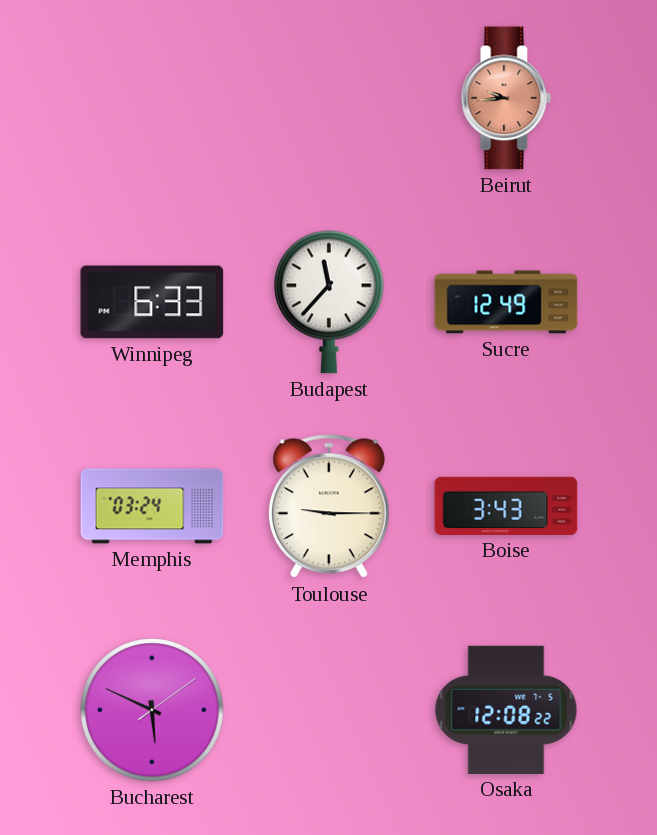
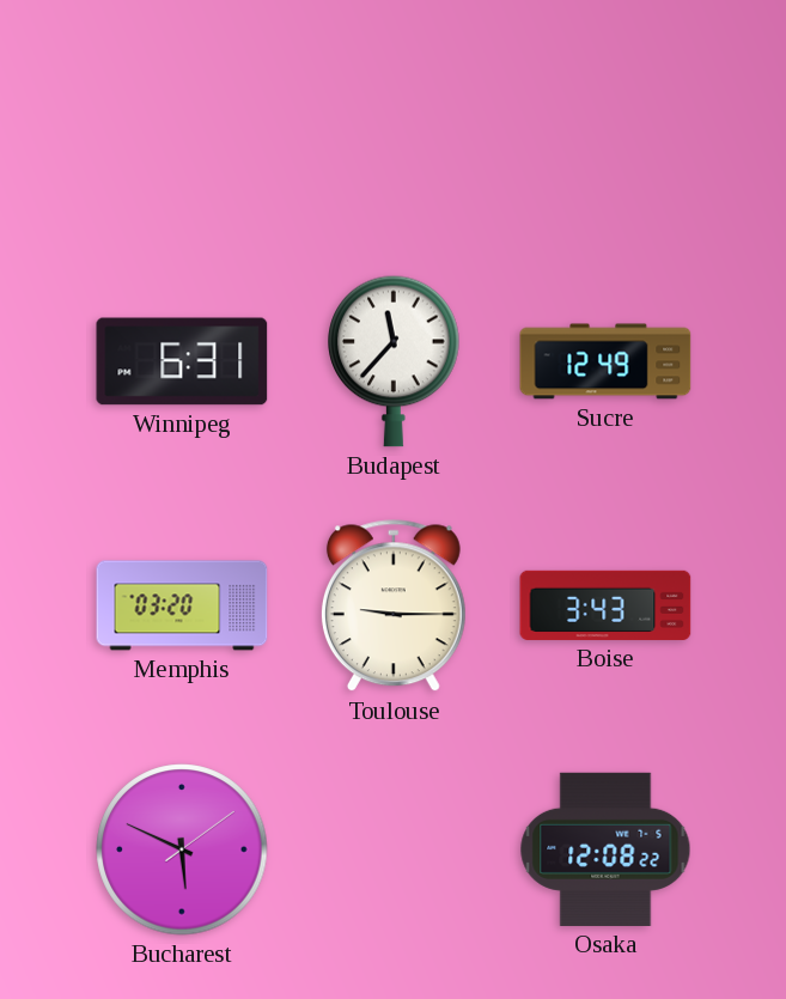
Beirut: 9:44 -> none
Winnipeg: 6:33 -> 6:31
Memphis: 03:24 -> 03:20
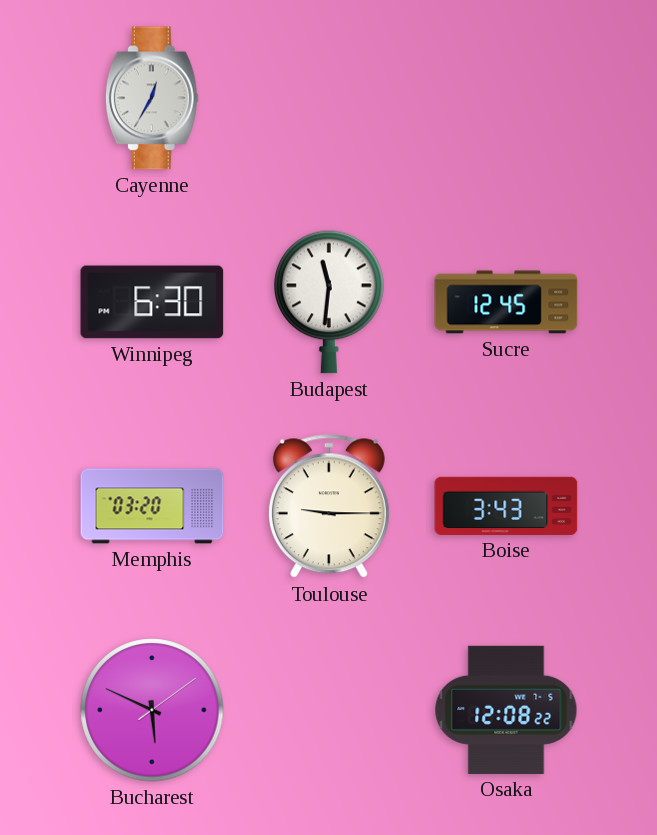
Cayenne: none -> 12:35
Winnipeg: 6:31 -> 6:30
Budapest: 11:37 -> 11:31
Sucre: 12:49 -> 12:45
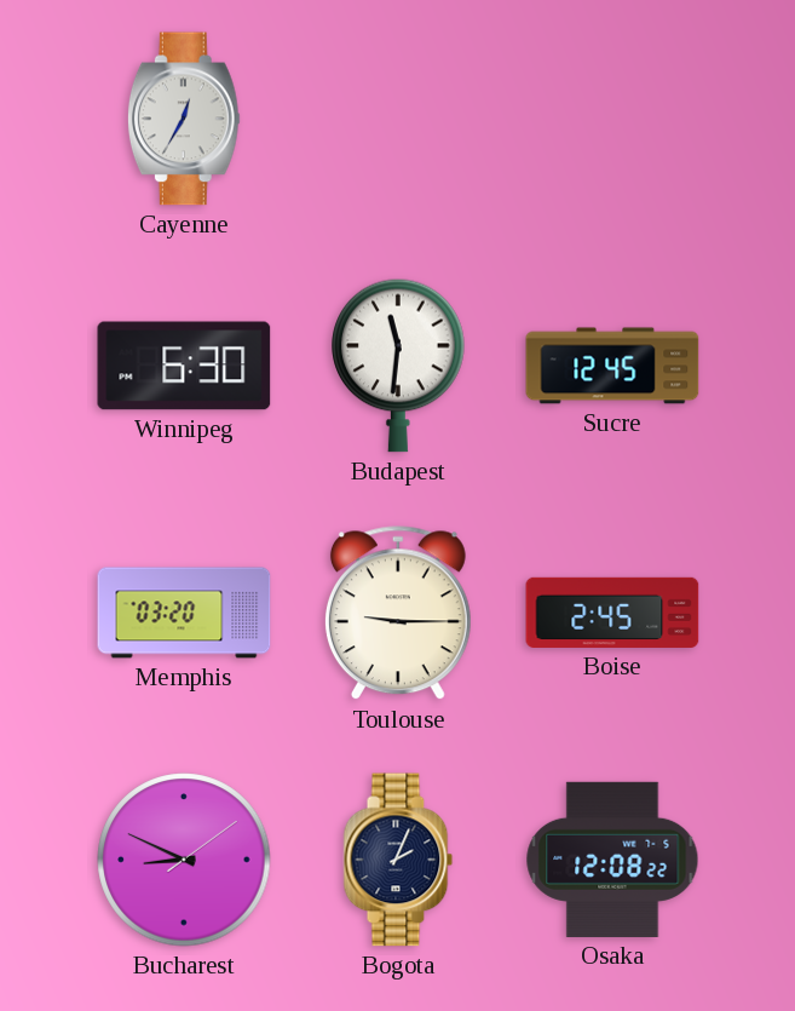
Boise: 3:43 -> 2:45
Bucharest: 5:49 -> 8:49
Bogota: none -> 2:04
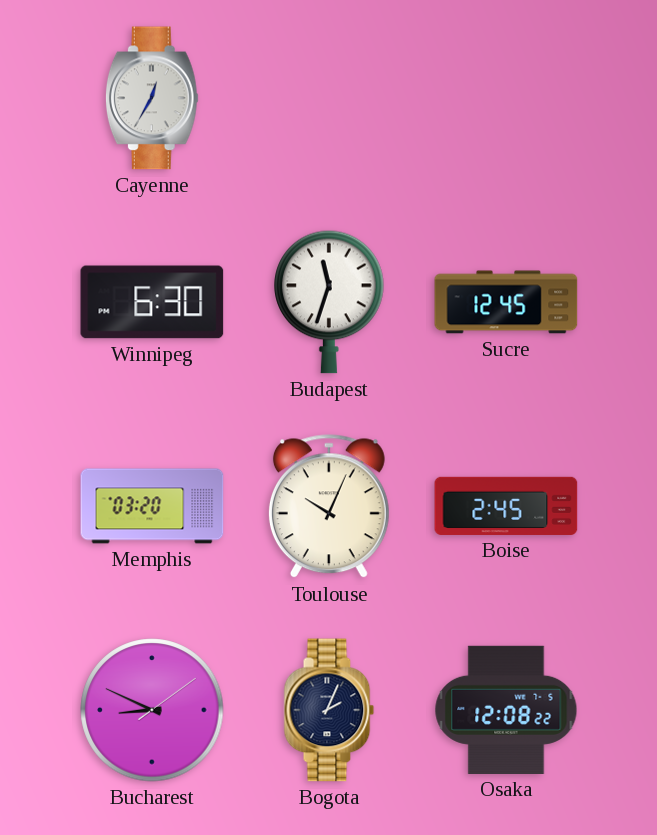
Budapest: 11:31 -> 11:33
Toulouse: 9:15 -> 10:04
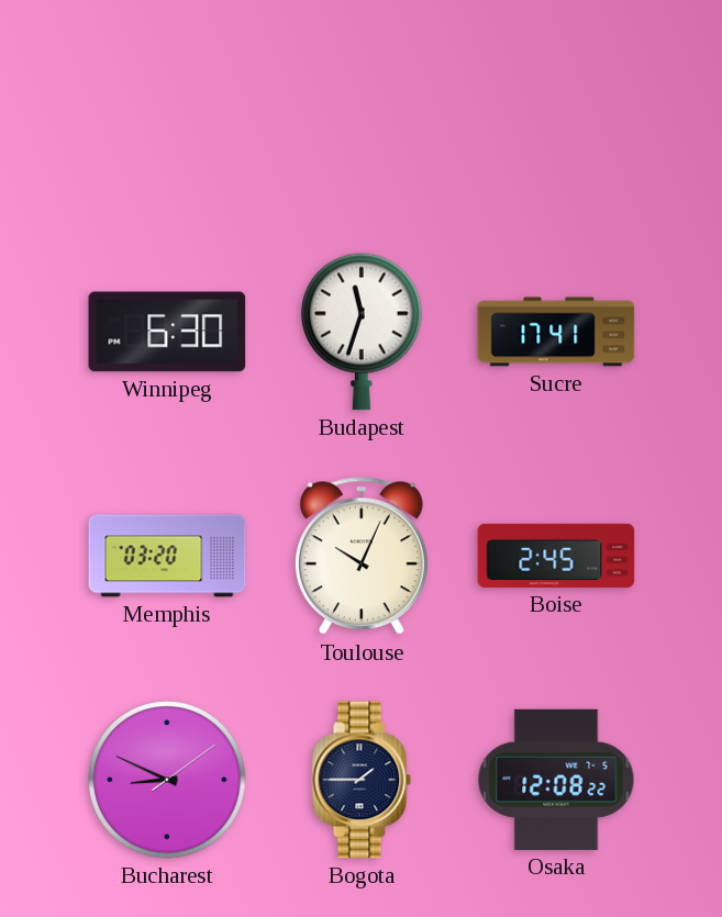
Cayenne: 12:35 -> none
Sucre: 12:45 -> 17:41
Bogota: 2:04 -> 1:45
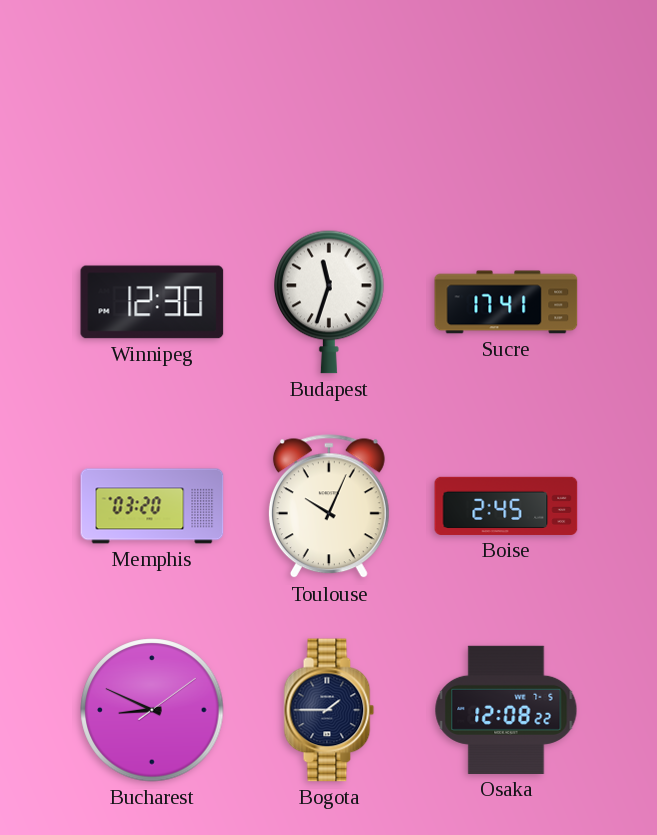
Winnipeg: 6:30 -> 12:30
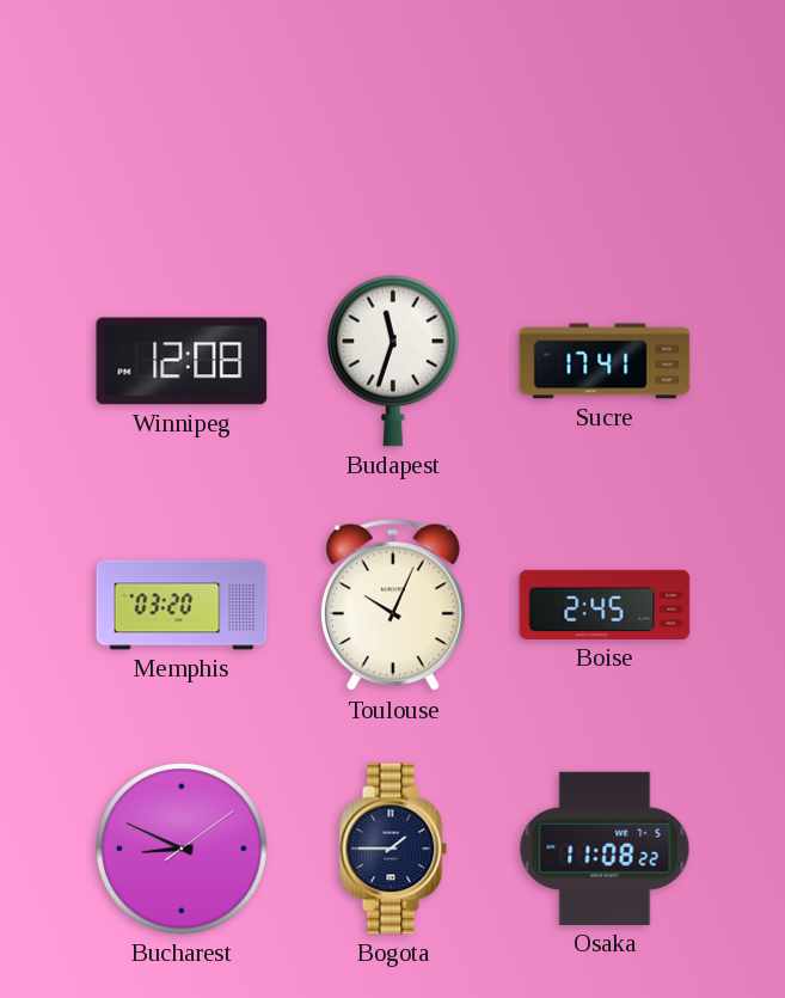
Winnipeg: 12:30 -> 12:08
Osaka: 12:08 -> 11:08
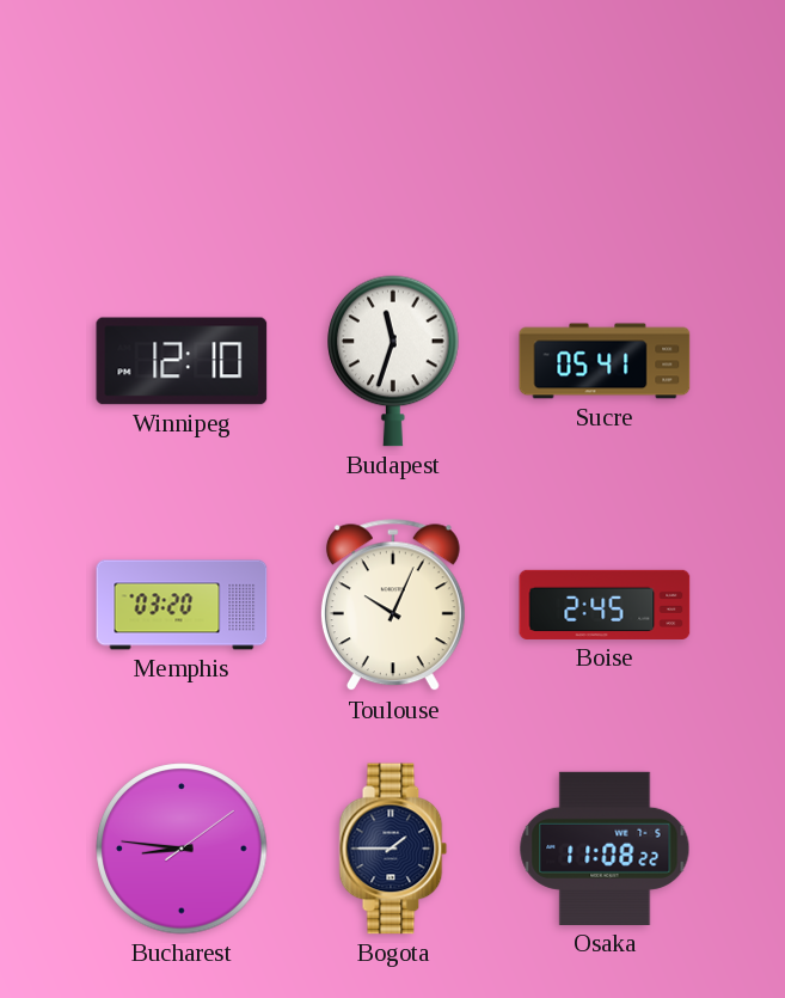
Winnipeg: 12:08 -> 12:10
Sucre: 17:41 -> 05:41
Bucharest: 8:49 -> 8:46
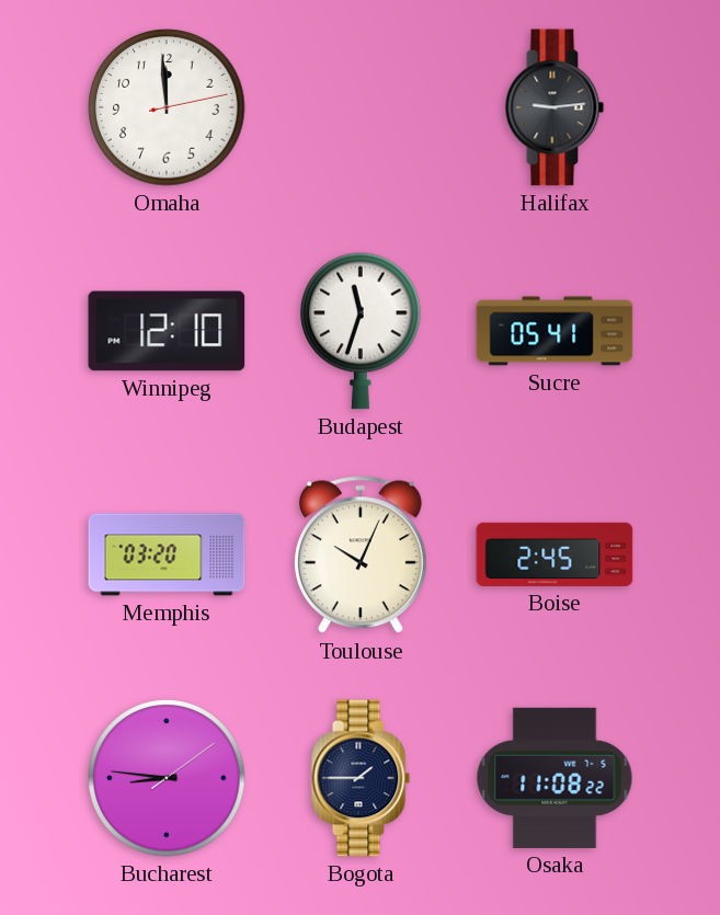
Omaha: none -> 11:59
Halifax: none -> 9:14
